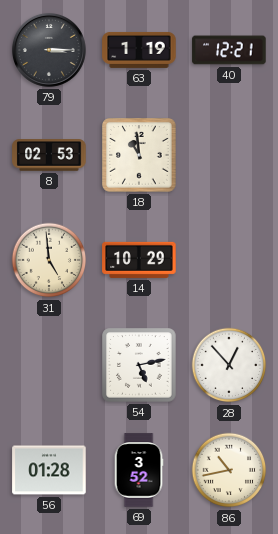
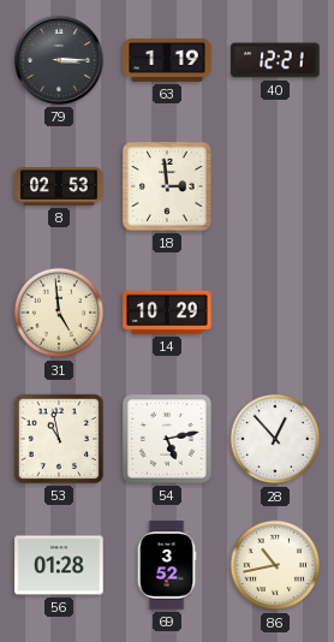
18: 10:59 -> 2:59
53: none -> 10:58
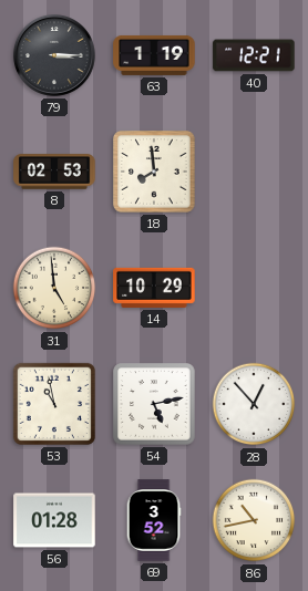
18: 2:59 -> 7:59
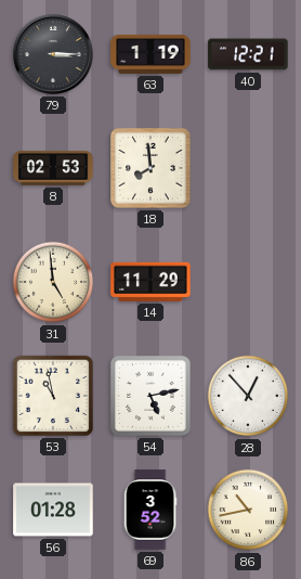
14: 10:29 -> 11:29
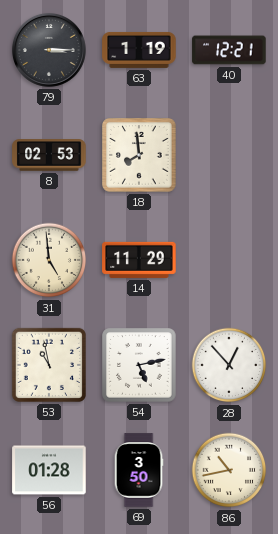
69: 3:52 -> 3:50
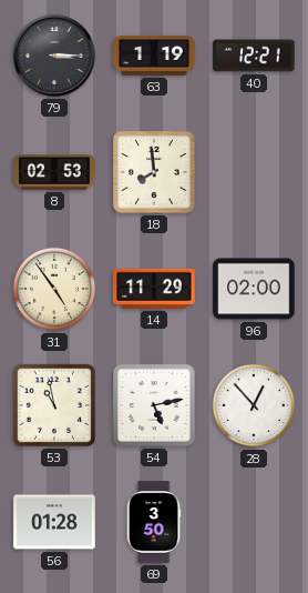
31: 4:59 -> 4:54
96: none -> 02:00
86: 10:43 -> none
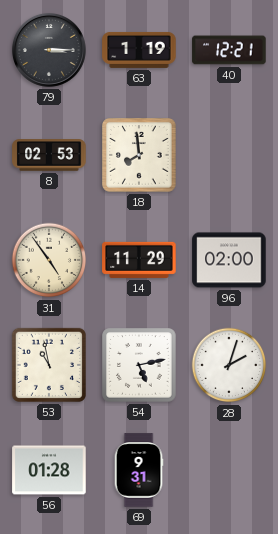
28: 12:53 -> 2:03
69: 3:50 -> 9:31
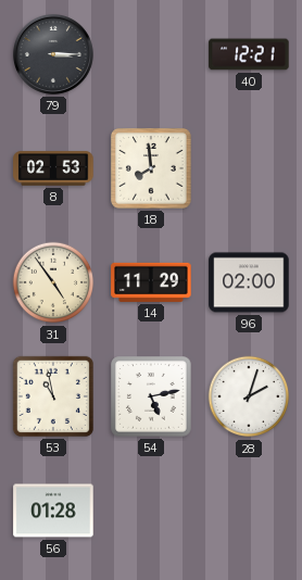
63: 1:19 -> none
69: 9:31 -> none
